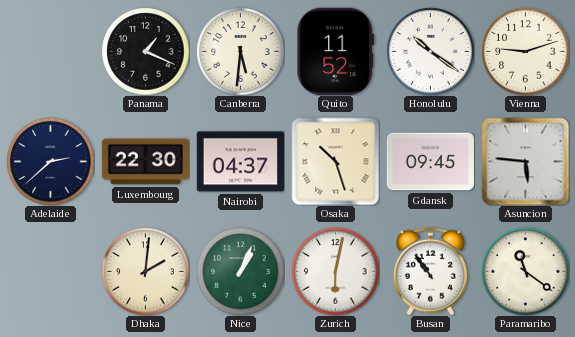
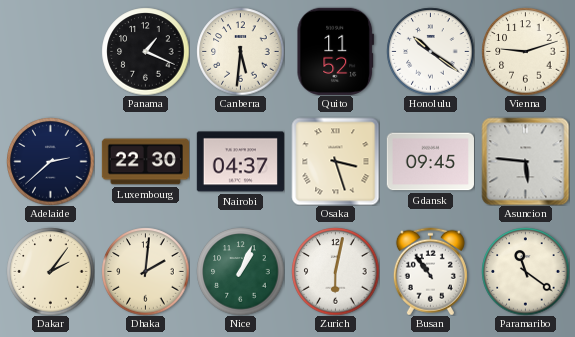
Osaka: 10:27 -> 3:27
Dakar: none -> 2:06
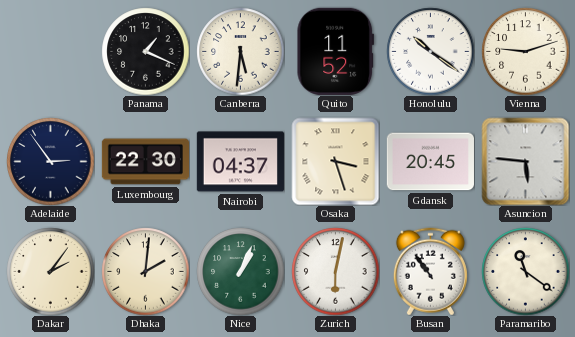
Adelaide: 2:38 -> 2:54
Gdansk: 09:45 -> 20:45
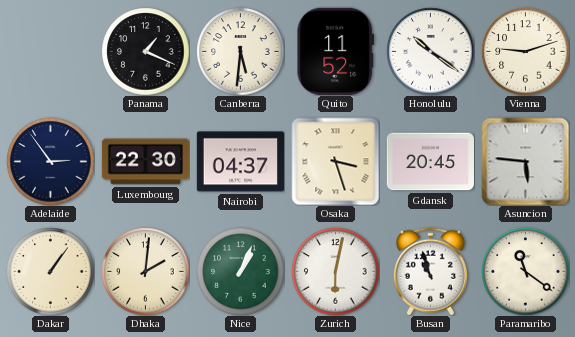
Dakar: 2:06 -> 1:06
Busan: 10:54 -> 10:57
